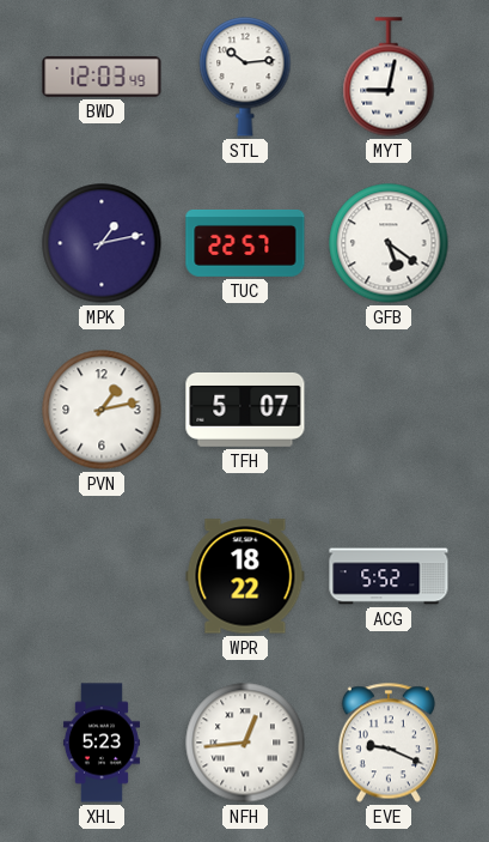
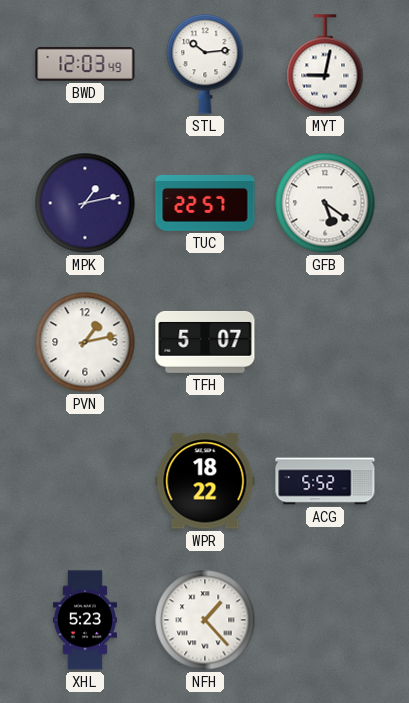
NFH: 12:44 -> 1:23
EVE: 9:19 -> none
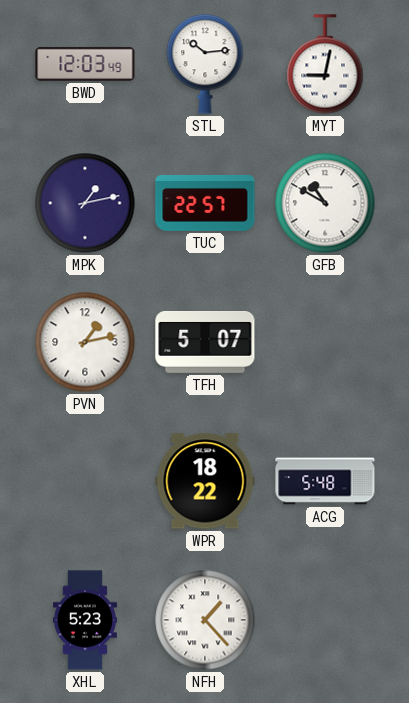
GFB: 5:21 -> 10:50
ACG: 5:52 -> 5:48
